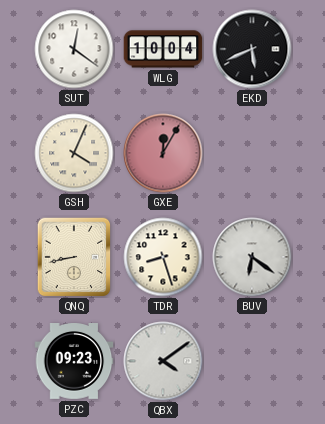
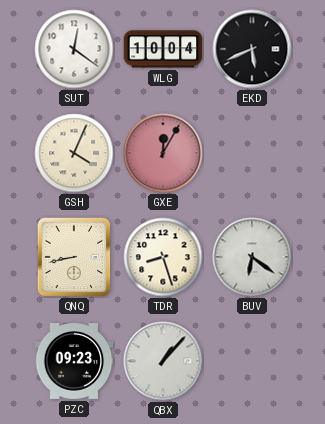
QBX: 4:09 -> 1:07
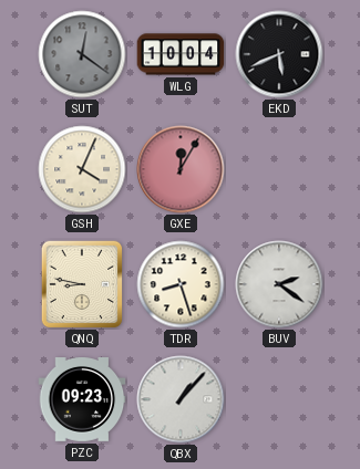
SUT dial: white -> grey
QNQ: 8:43 -> 8:47
BUV: 6:21 -> 2:21
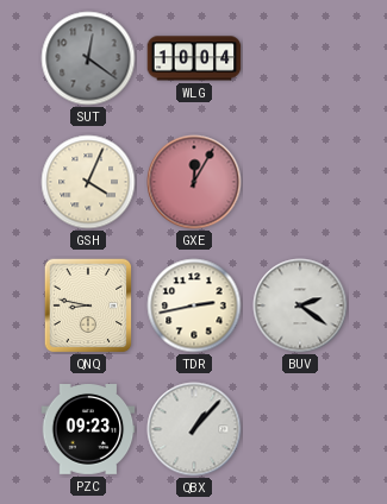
EKD: 5:41 -> none
TDR: 8:27 -> 2:43
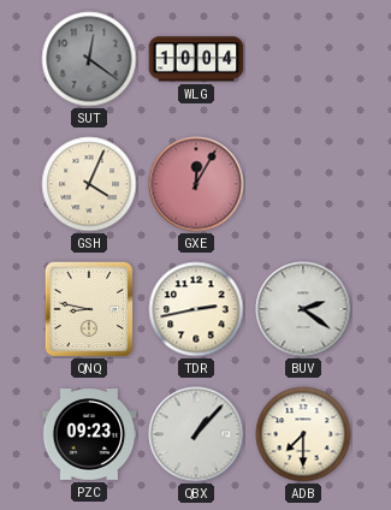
ADB: none -> 7:30
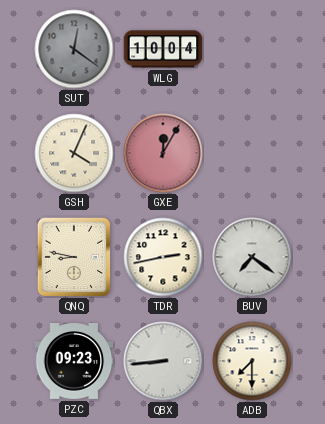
BUV: 2:21 -> 7:21
QBX: 1:07 -> 8:44
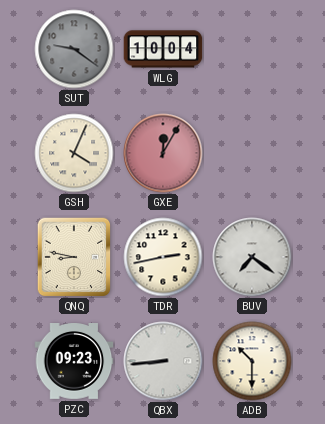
SUT: 12:21 -> 9:21
ADB: 7:30 -> 10:30
